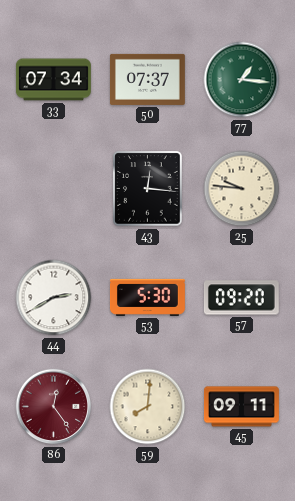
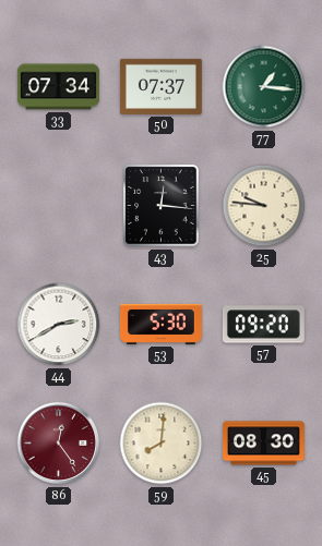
45: 09:11 -> 08:30
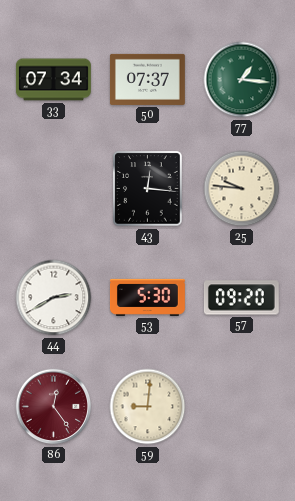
59: 8:01 -> 9:01
45: 08:30 -> none
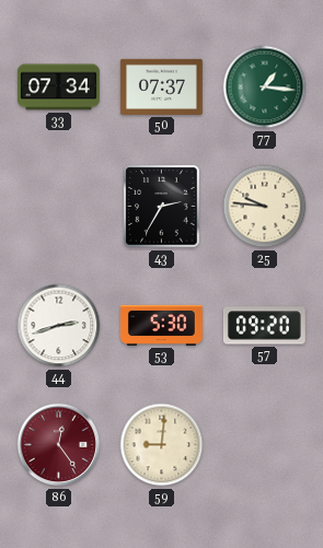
43: 12:16 -> 2:35
44: 2:40 -> 2:42
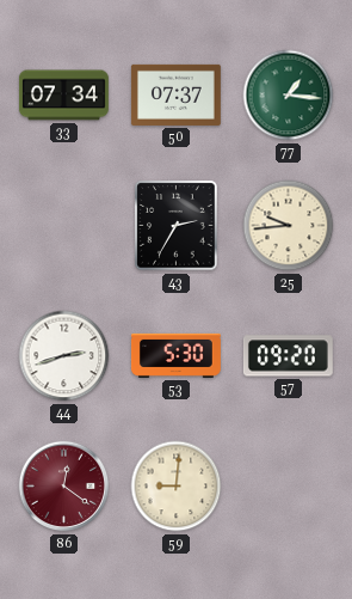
25: 9:46 -> 9:44
86: 12:24 -> 12:21
